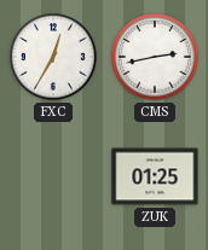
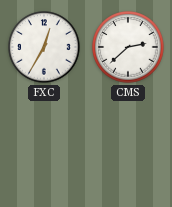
CMS: 2:43 -> 2:38
ZUK: 01:25 -> none
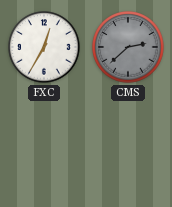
CMS dial: white -> grey
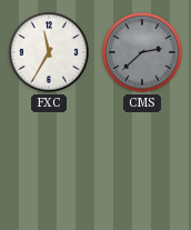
FXC: 12:35 -> 11:35
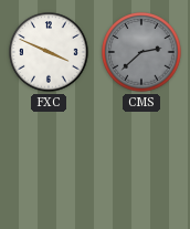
FXC: 11:35 -> 3:49
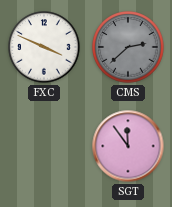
SGT: none -> 11:54
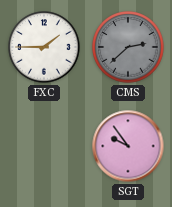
FXC: 3:49 -> 1:45
SGT: 11:54 -> 9:54
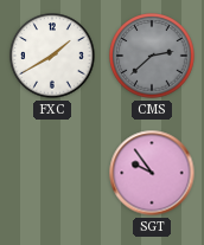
FXC: 1:45 -> 1:40
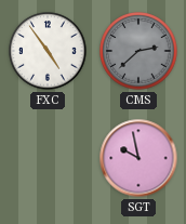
FXC: 1:40 -> 4:54
SGT: 9:54 -> 9:58
